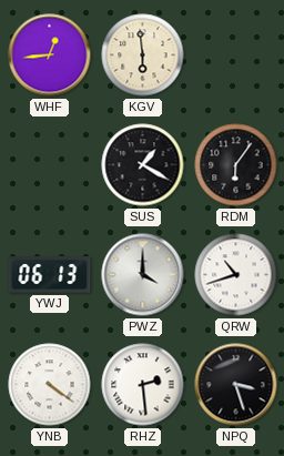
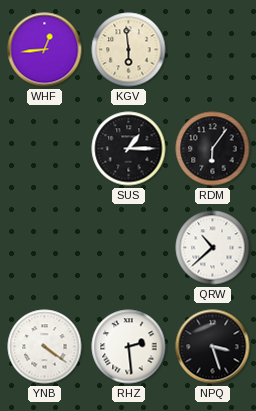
SUS: 1:20 -> 1:15
YWJ: 06:13 -> none
PWZ: 4:00 -> none
QRW: 10:42 -> 10:38
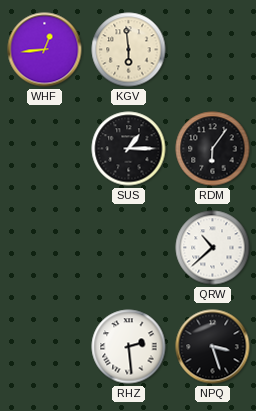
YNB: 4:21 -> none
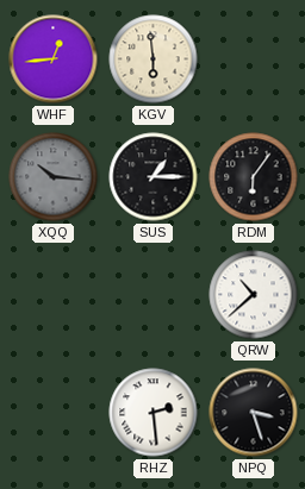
XQQ: none -> 10:16
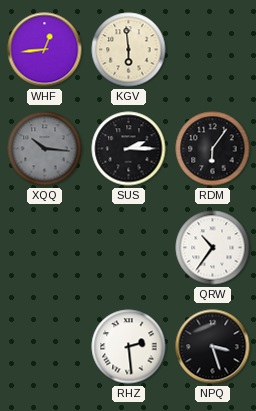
SUS: 1:15 -> 2:15
QRW: 10:38 -> 10:36
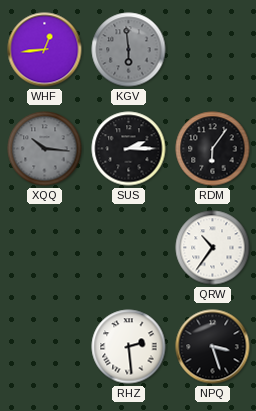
KGV dial: cream -> grey
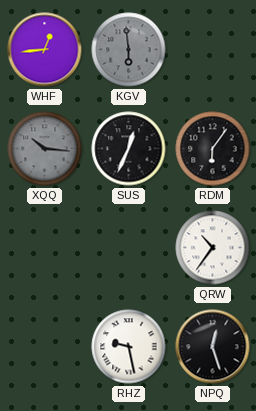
SUS: 2:15 -> 12:34
RHZ: 2:29 -> 9:28
NPQ: 3:27 -> 12:27
